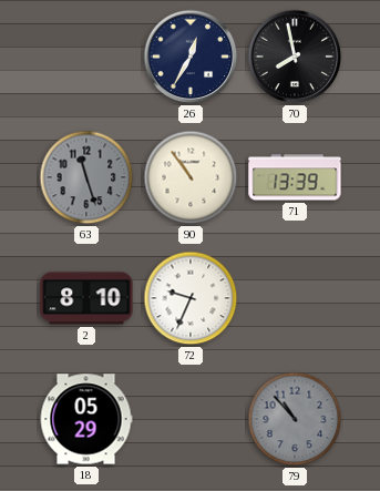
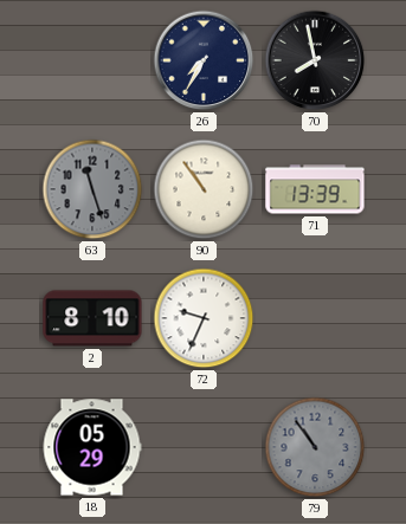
26: 12:35 -> 7:35
79: 10:53 -> 10:54
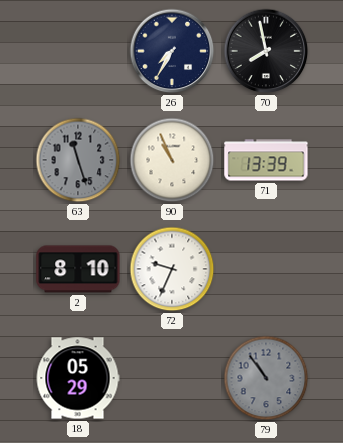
90: 10:54 -> 10:56
